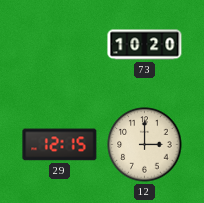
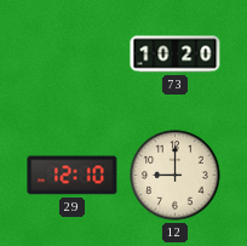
29: 12:15 -> 12:10
12: 3:00 -> 9:00
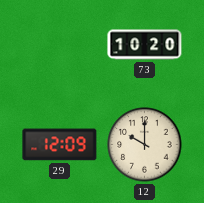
29: 12:10 -> 12:09
12: 9:00 -> 10:00
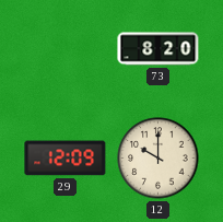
73: 10:20 -> 8:20
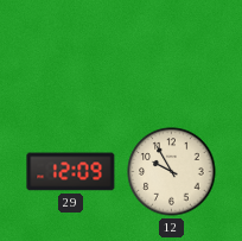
73: 8:20 -> none
12: 10:00 -> 9:55
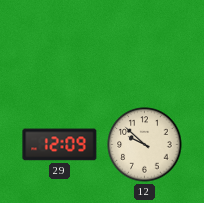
12: 9:55 -> 9:52
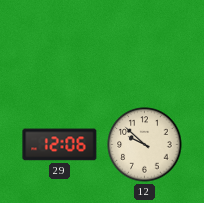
29: 12:09 -> 12:06
